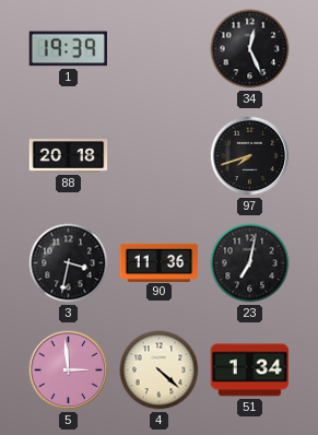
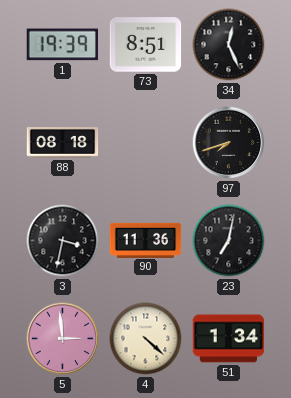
73: none -> 8:51
88: 20:18 -> 08:18
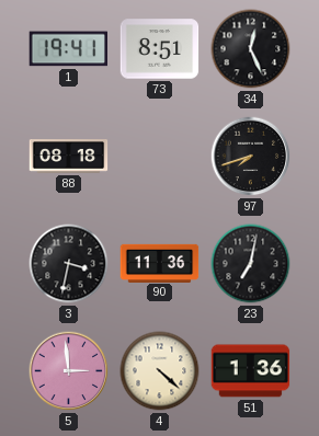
1: 19:39 -> 19:41
51: 1:34 -> 1:36
